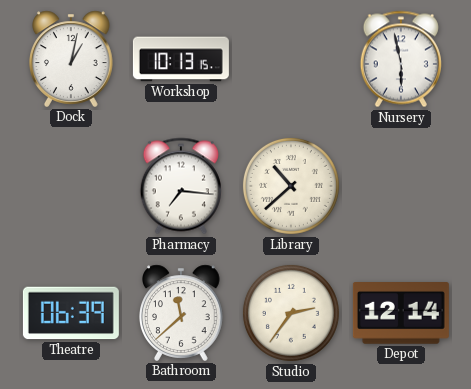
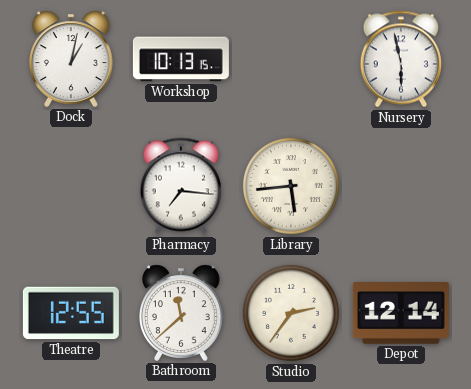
Library: 10:38 -> 5:44
Theatre: 06:39 -> 12:55
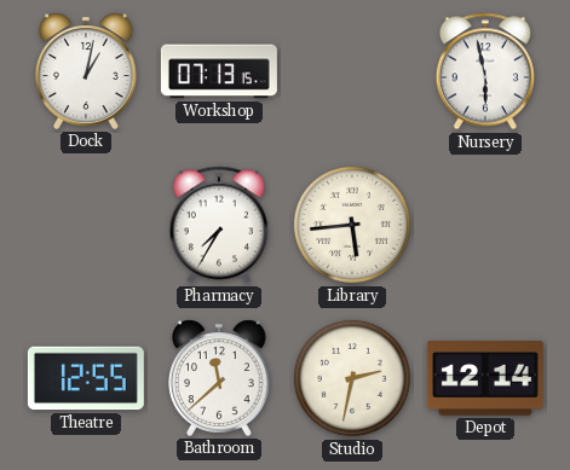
Workshop: 10:13 -> 07:13
Pharmacy: 7:16 -> 7:35
Studio: 2:36 -> 2:32
